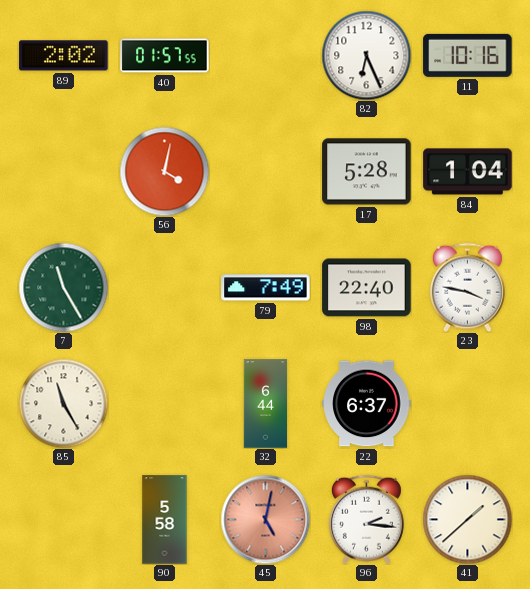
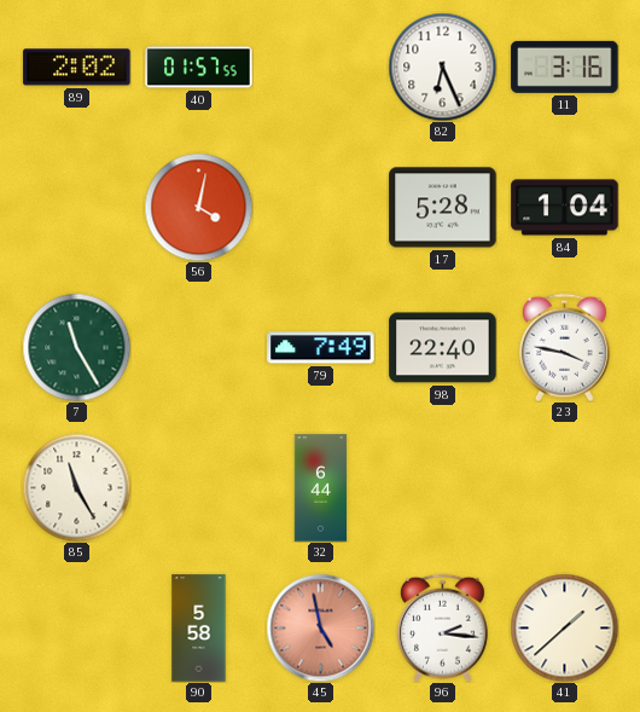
11: 10:16 -> 3:16
22: 6:37 -> none
45: 5:02 -> 4:58
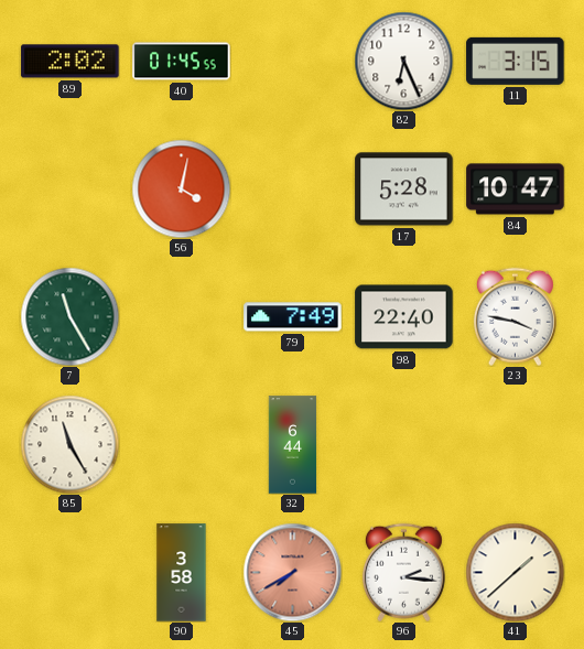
40: 01:57 -> 01:45
11: 3:16 -> 3:15
84: 1:04 -> 10:47
90: 5:58 -> 3:58
45: 4:58 -> 7:40
